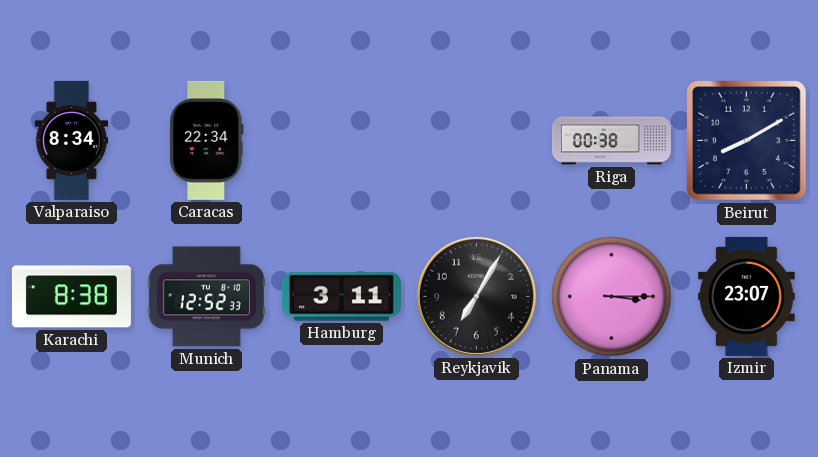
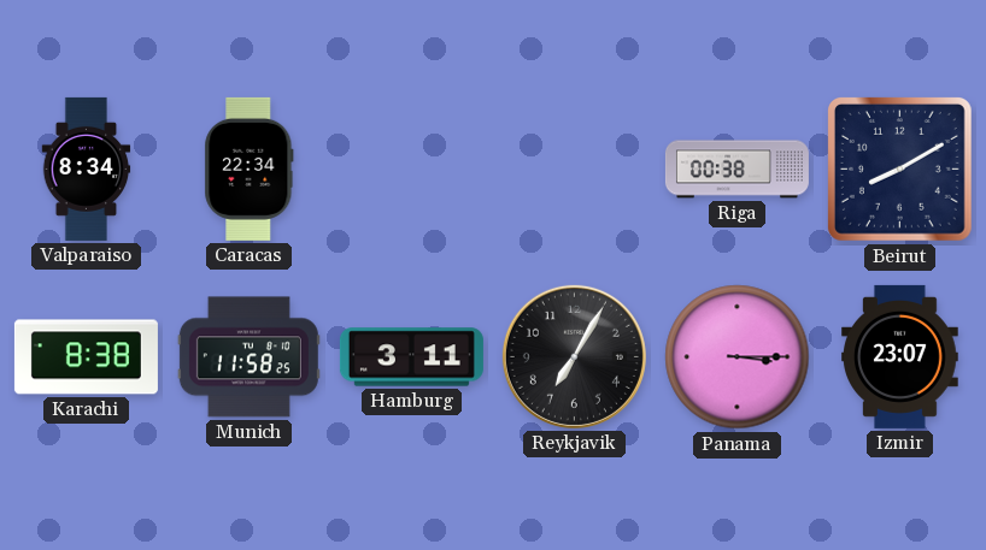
Munich: 12:52 -> 11:58
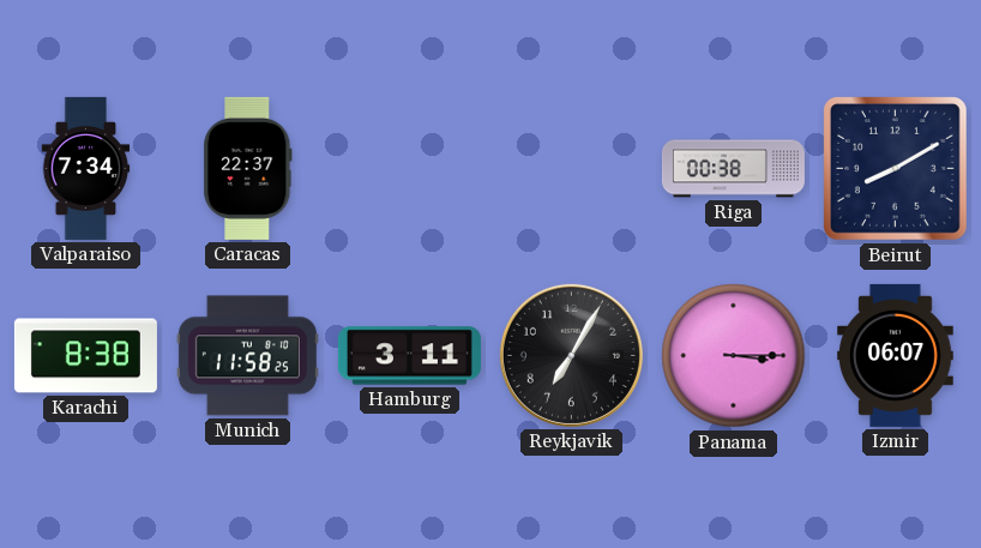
Valparaiso: 8:34 -> 7:34
Caracas: 22:34 -> 22:37
Izmir: 23:07 -> 06:07
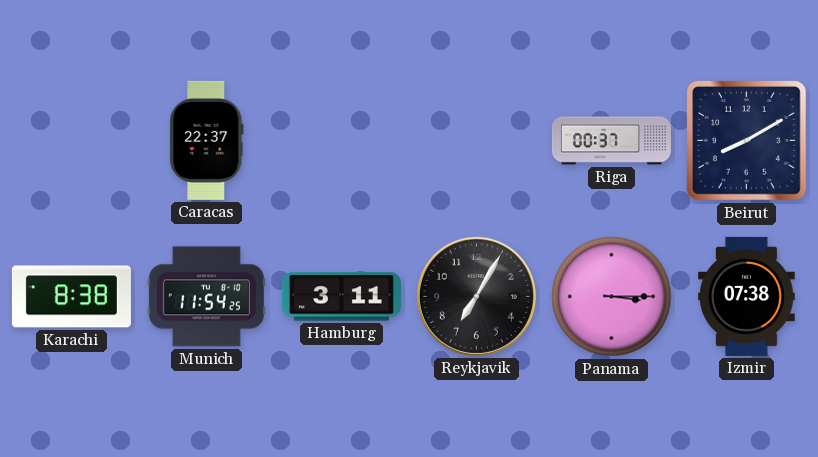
Valparaiso: 7:34 -> none
Riga: 00:38 -> 00:37
Munich: 11:58 -> 11:54
Izmir: 06:07 -> 07:38
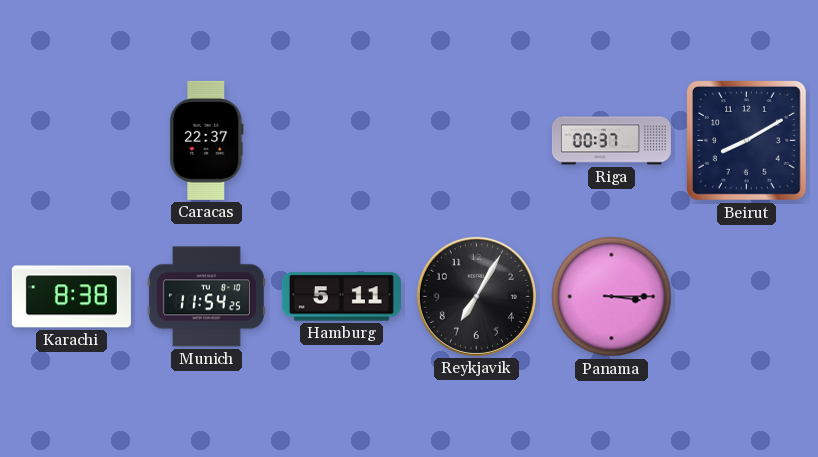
Hamburg: 3:11 -> 5:11
Izmir: 07:38 -> none
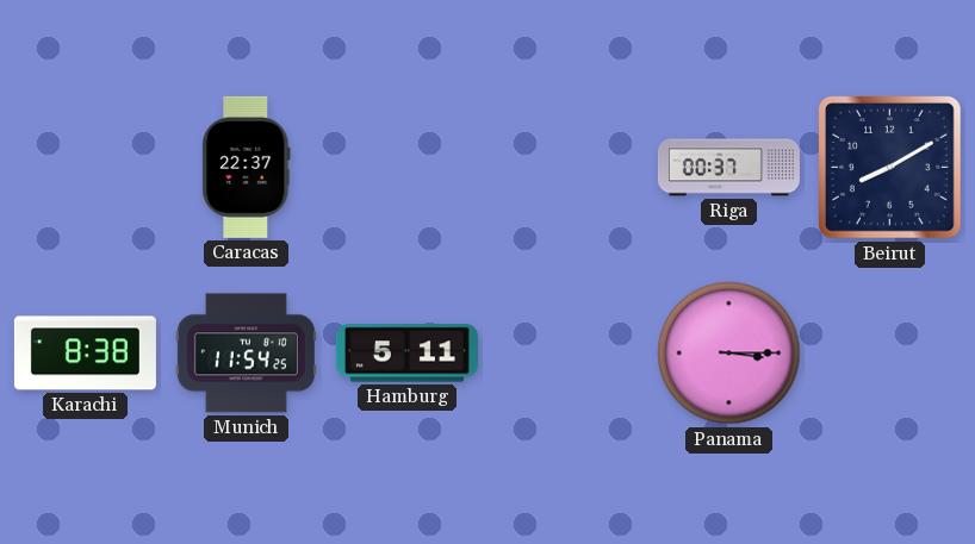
Reykjavik: 7:05 -> none
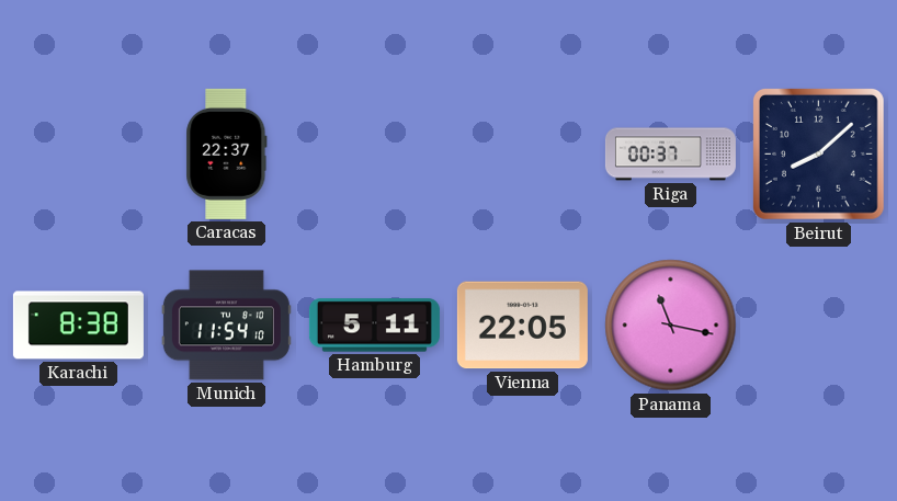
Beirut: 8:10 -> 8:08
Munich: 11:54:25 -> 11:54:10
Vienna: none -> 22:05
Panama: 3:15 -> 11:17
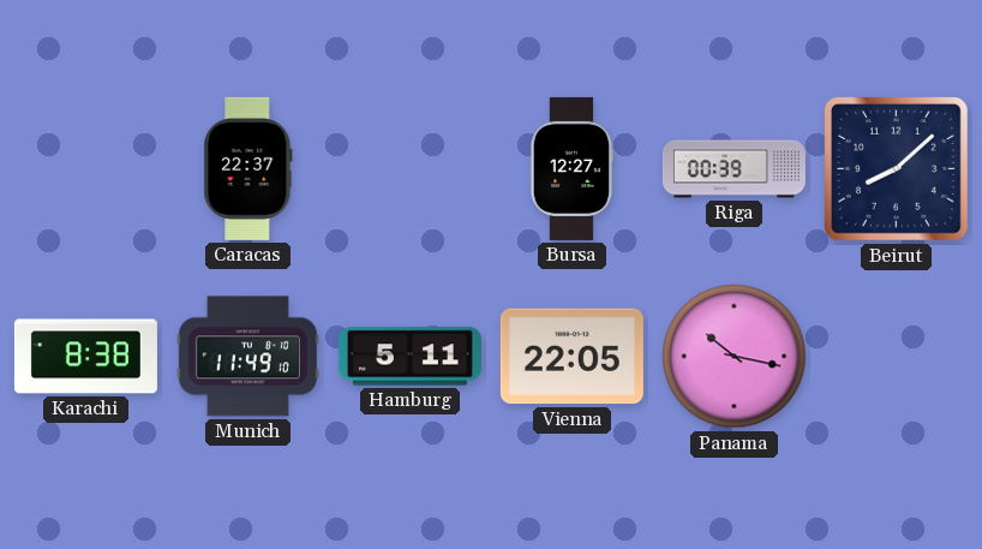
Bursa: none -> 12:27
Riga: 00:37 -> 00:39
Munich: 11:54 -> 11:49
Panama: 11:17 -> 10:17
